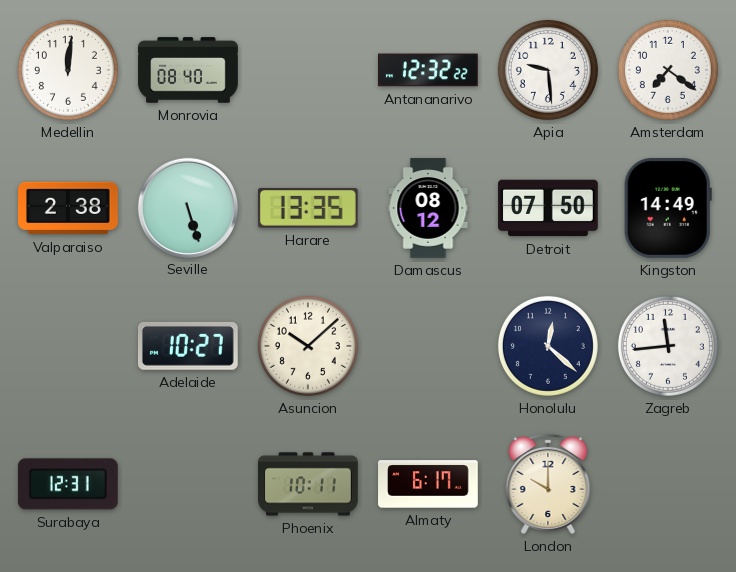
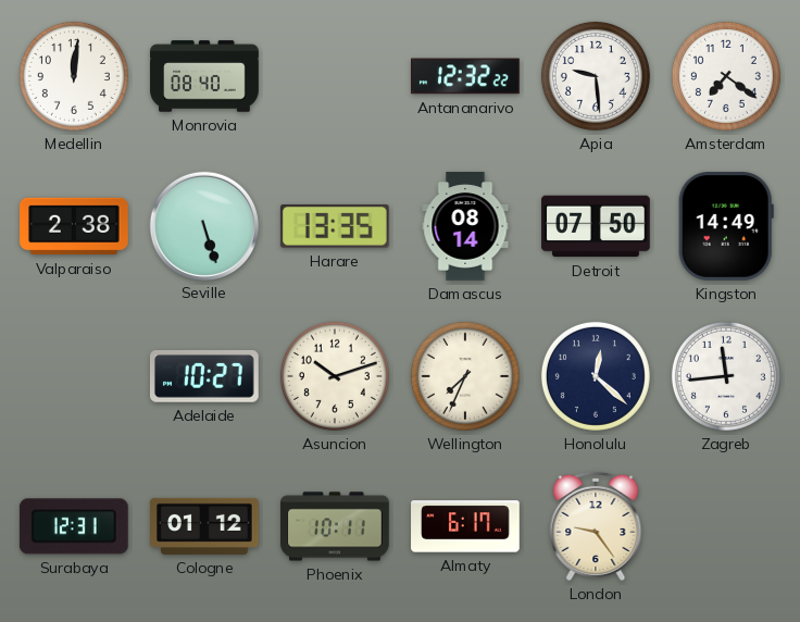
Damascus: 08:12 -> 08:14
Asuncion: 10:08 -> 10:12
Wellington: none -> 7:34
Cologne: none -> 01:12
London: 10:00 -> 9:24
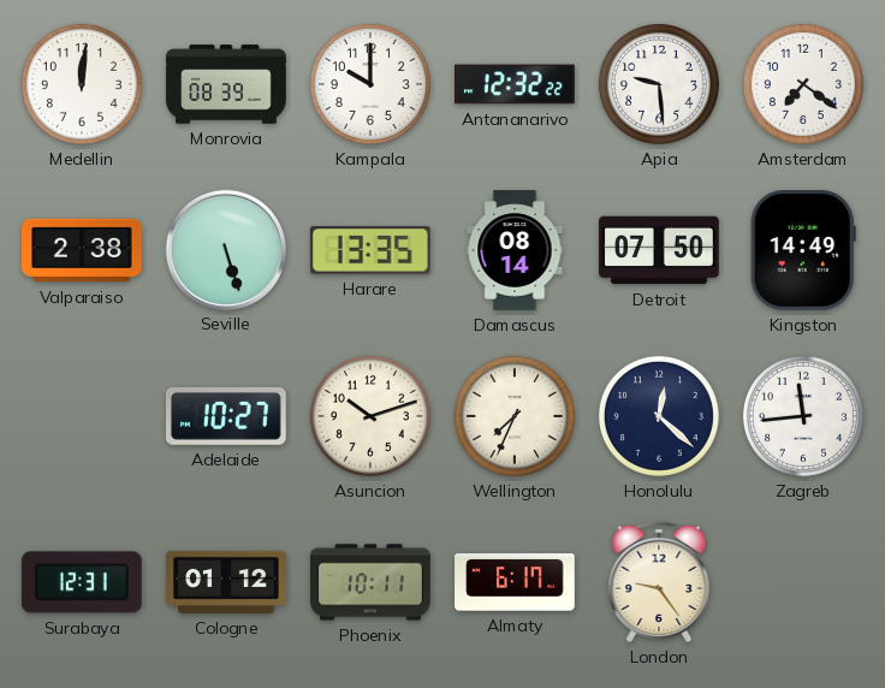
Monrovia: 08:40 -> 08:39
Kampala: none -> 10:00
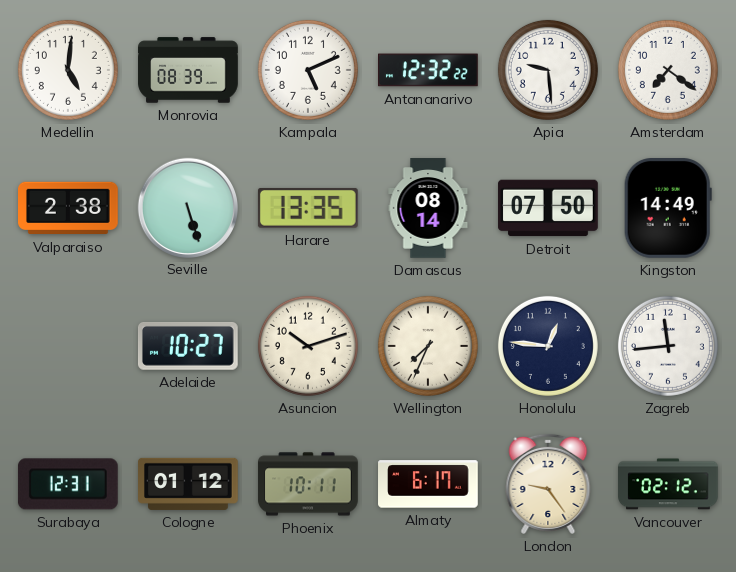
Medellin: 12:01 -> 5:01
Kampala: 10:00 -> 5:11
Honolulu: 12:22 -> 12:46
Vancouver: none -> 02:12
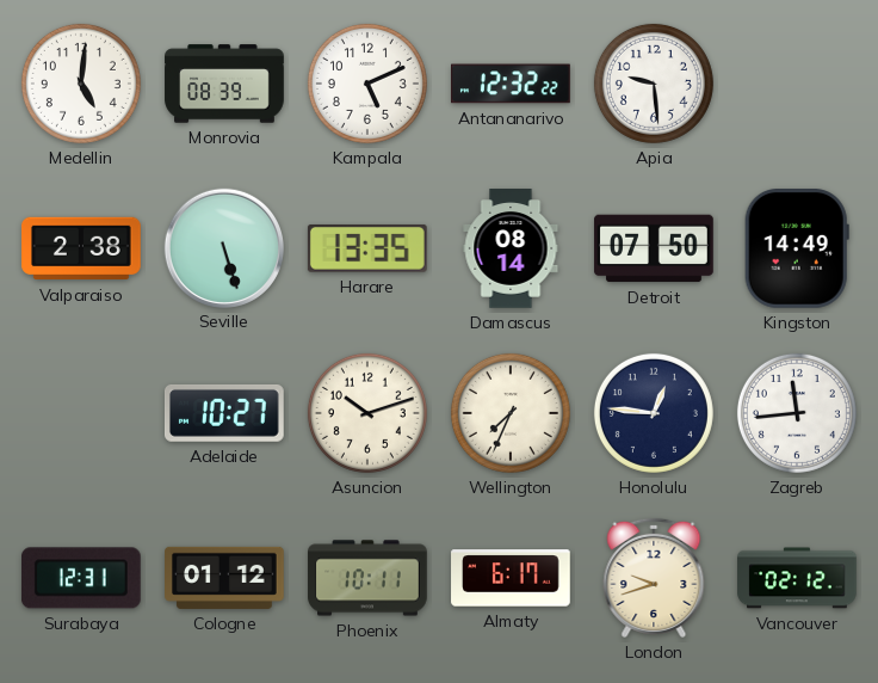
Amsterdam: 7:21 -> none
London: 9:24 -> 9:42
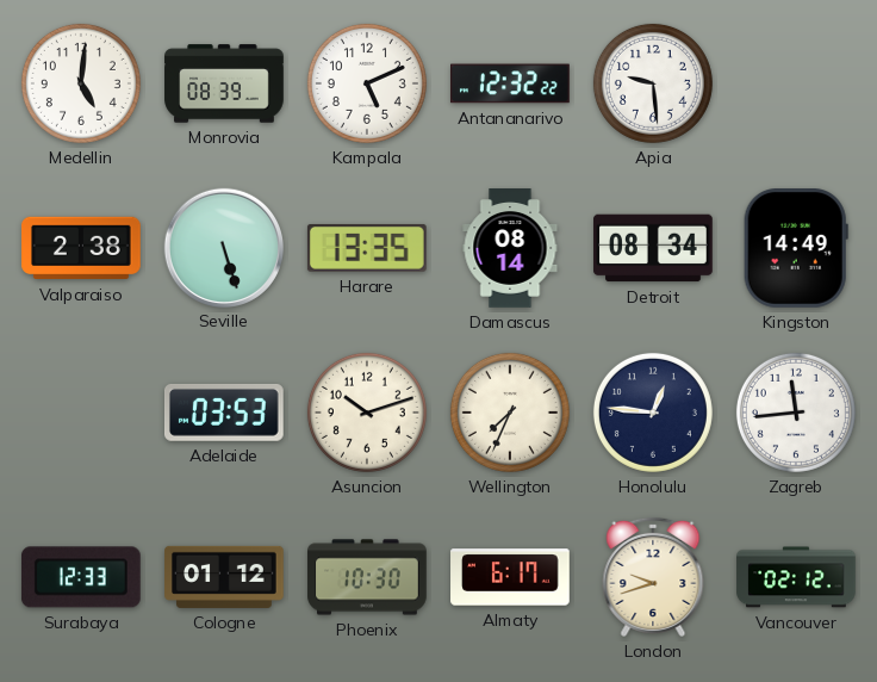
Detroit: 07:50 -> 08:34
Adelaide: 10:27 -> 03:53
Surabaya: 12:31 -> 12:33
Phoenix: 10:11 -> 10:30
